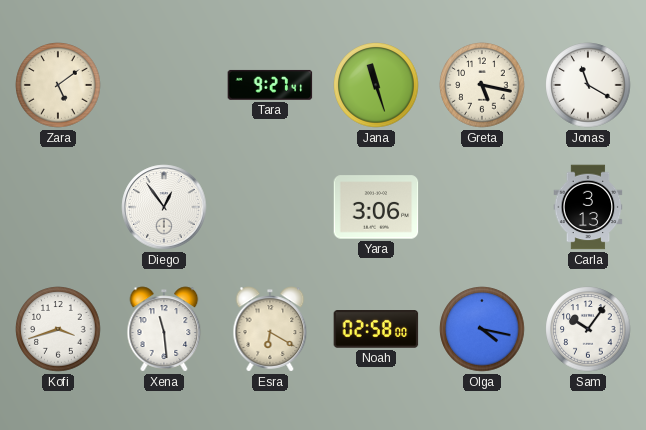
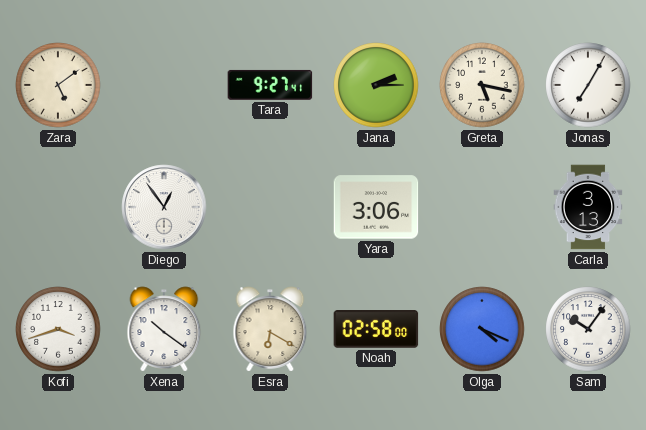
Jana: 11:27 -> 2:15
Jonas: 11:20 -> 7:05
Xena: 11:29 -> 10:21
Olga: 4:17 -> 4:19
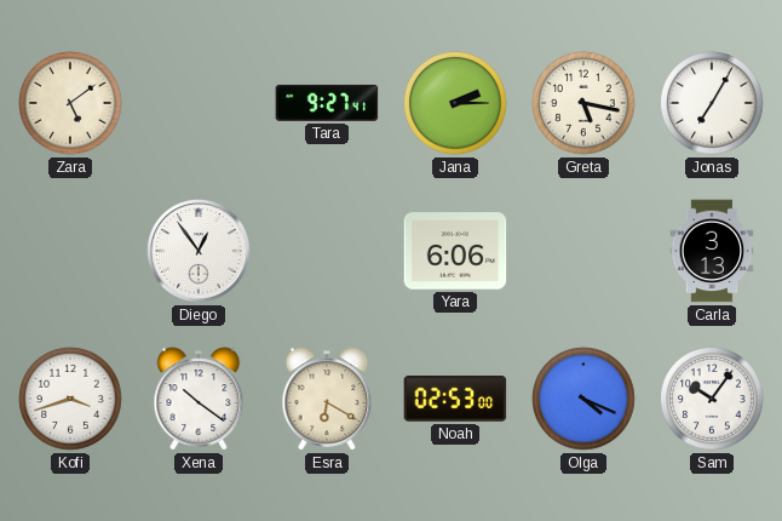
Yara: 3:06 -> 6:06
Noah: 02:58 -> 02:53
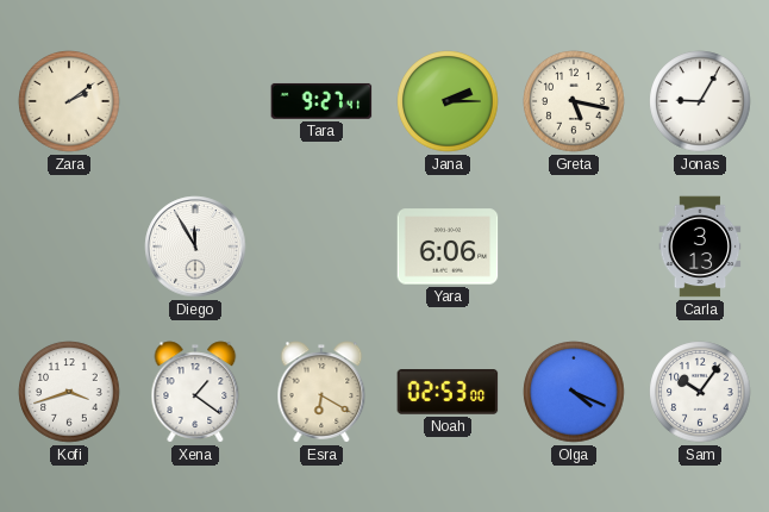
Zara: 5:09 -> 2:09
Jonas: 7:05 -> 9:05
Diego: 12:54 -> 11:55
Xena: 10:21 -> 1:21
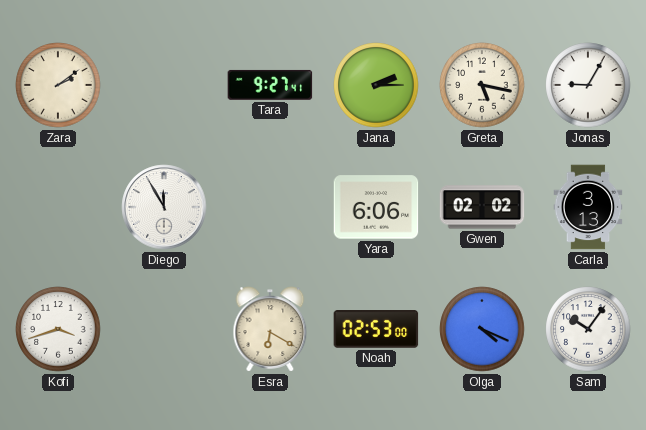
Gwen: none -> 02:02
Xena: 1:21 -> none
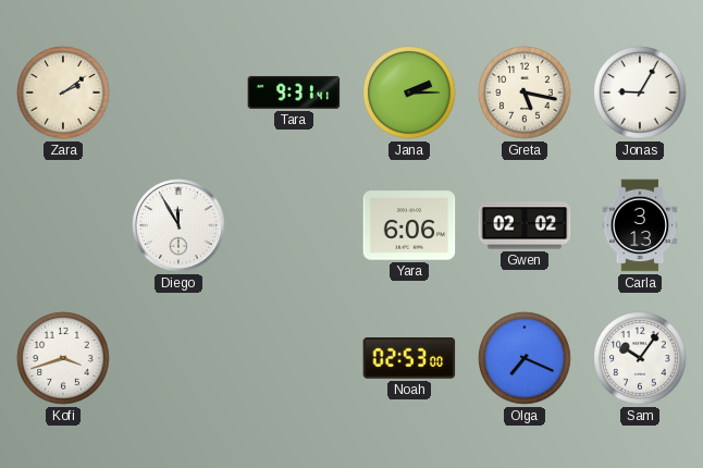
Tara: 9:27 -> 9:31
Esra: 6:20 -> none
Olga: 4:19 -> 7:19
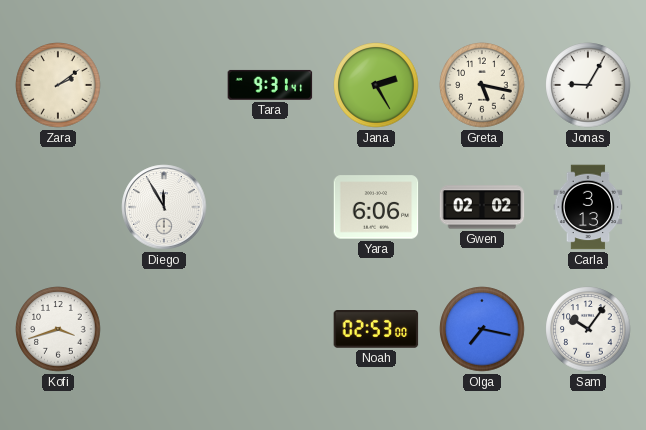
Jana: 2:15 -> 2:25
Olga: 7:19 -> 7:17
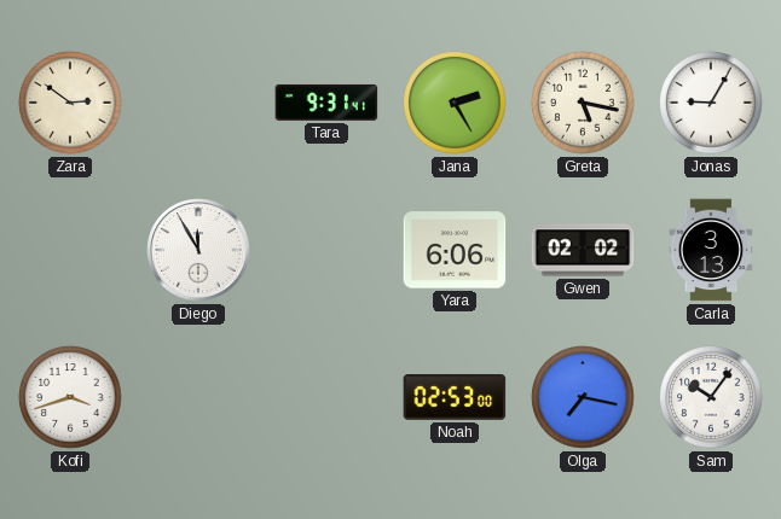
Zara: 2:09 -> 2:51
